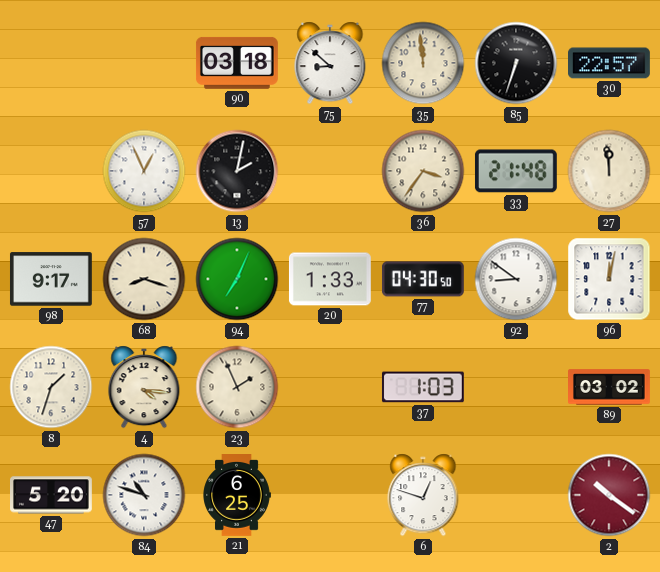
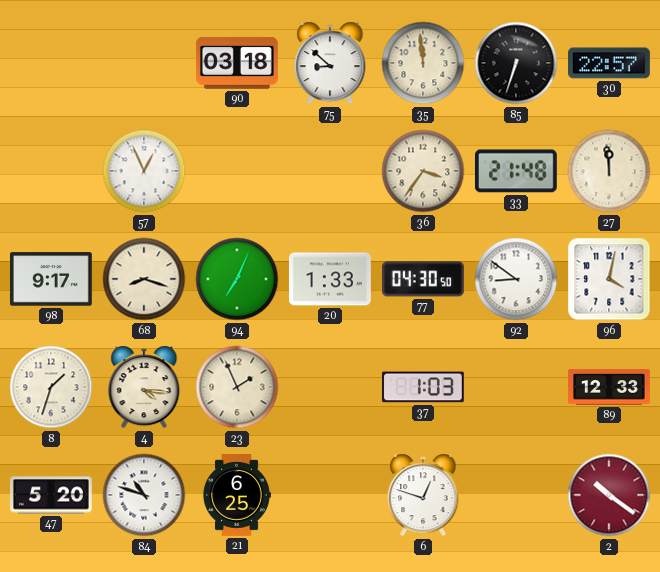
13: 2:02 -> none
96: 12:02 -> 4:02
89: 03:02 -> 12:33
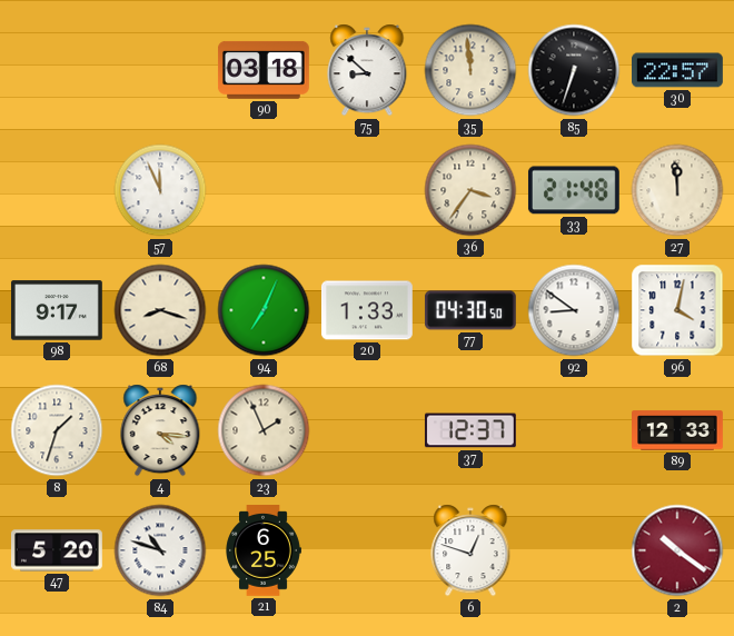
57: 12:56 -> 11:56
37: 1:03 -> 12:37
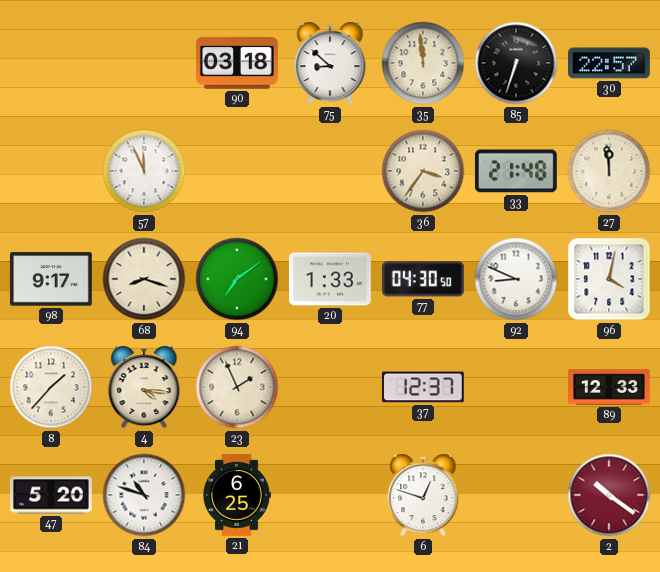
94: 7:04 -> 7:09
92: 8:51 -> 8:49
8: 1:33 -> 1:37
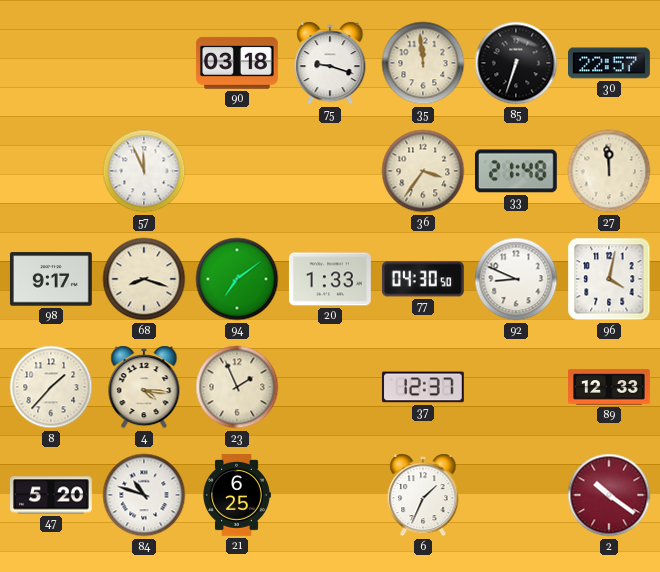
75: 8:52 -> 9:18
6: 12:48 -> 1:34
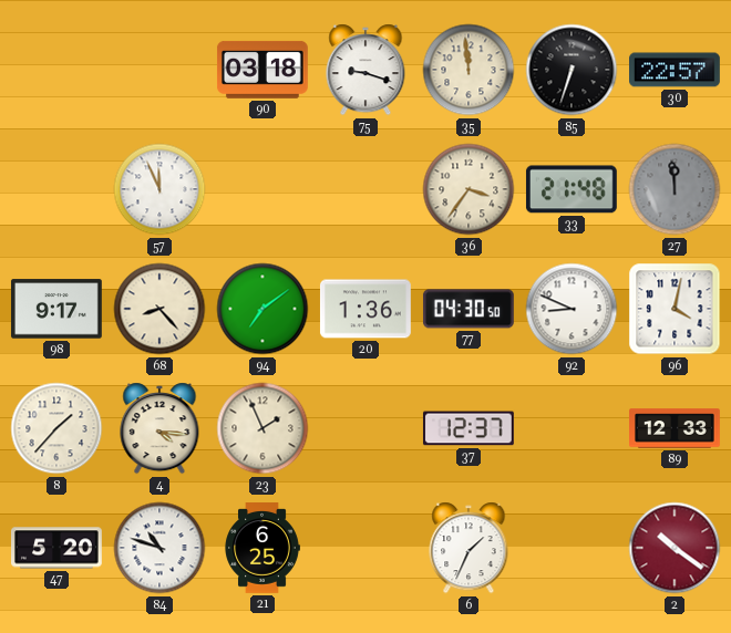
27 dial: cream -> grey
68: 8:18 -> 8:23
20: 1:33 -> 1:36
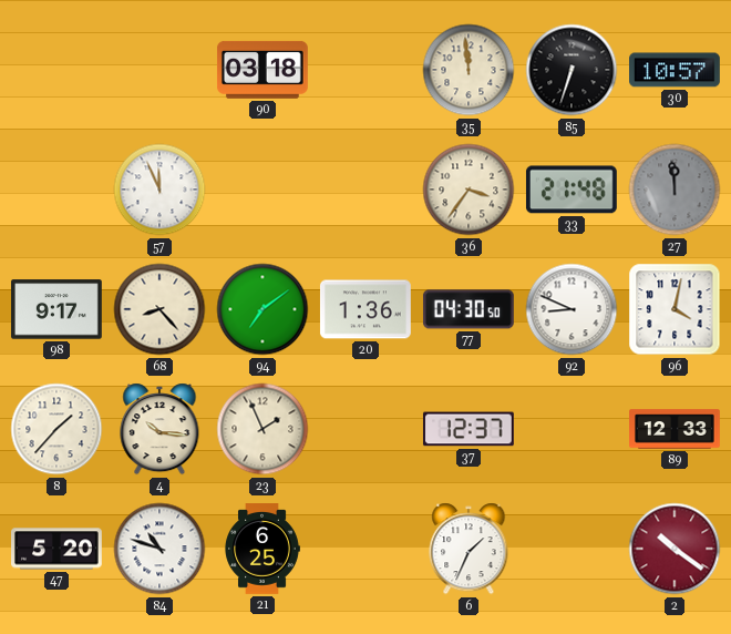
75: 9:18 -> none
30: 22:57 -> 10:57
4: 4:16 -> 10:16
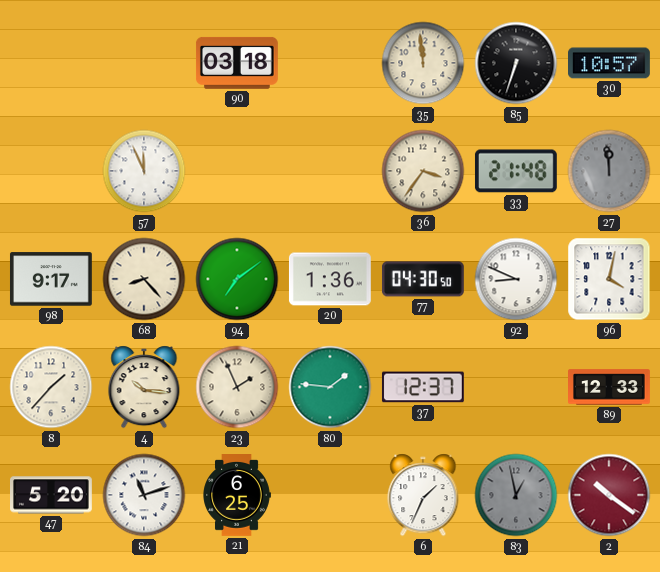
80: none -> 1:46
84: 10:48 -> 11:12
83: none -> 12:58
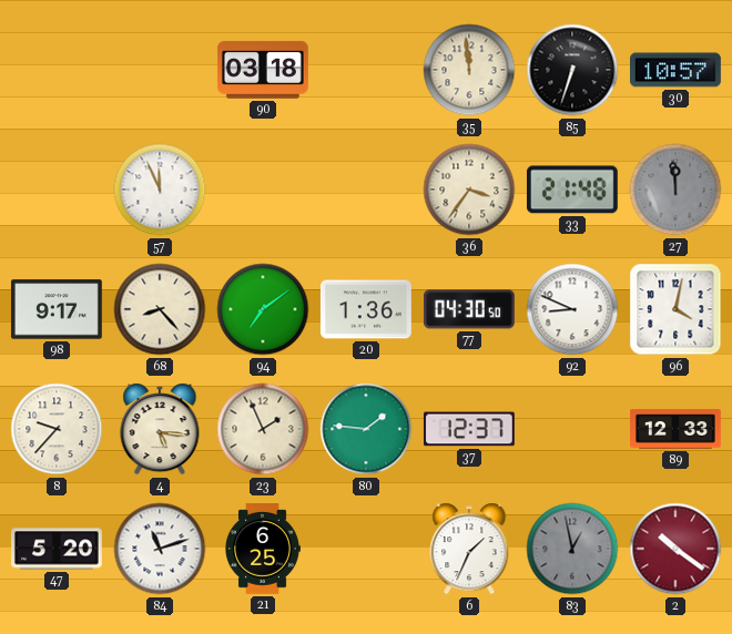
8: 1:37 -> 9:37
4: 10:16 -> 5:16
